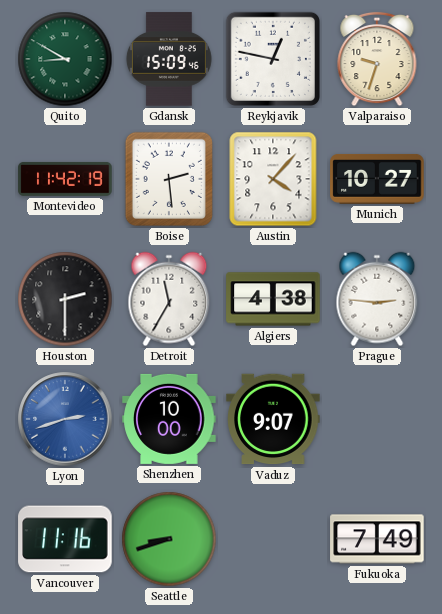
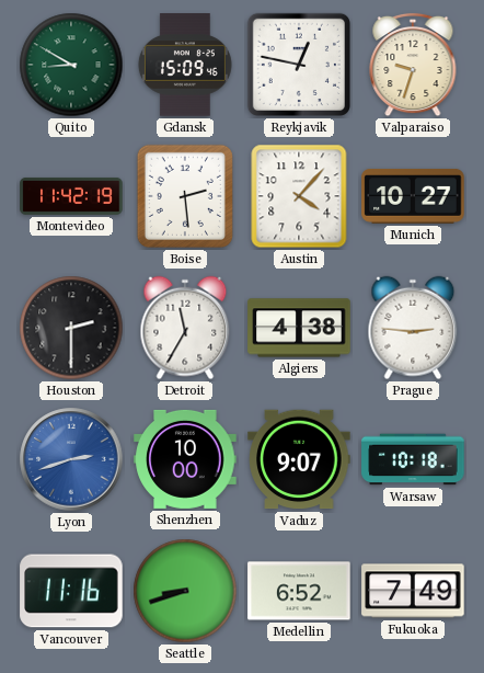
Warsaw: none -> 10:18
Medellin: none -> 6:52
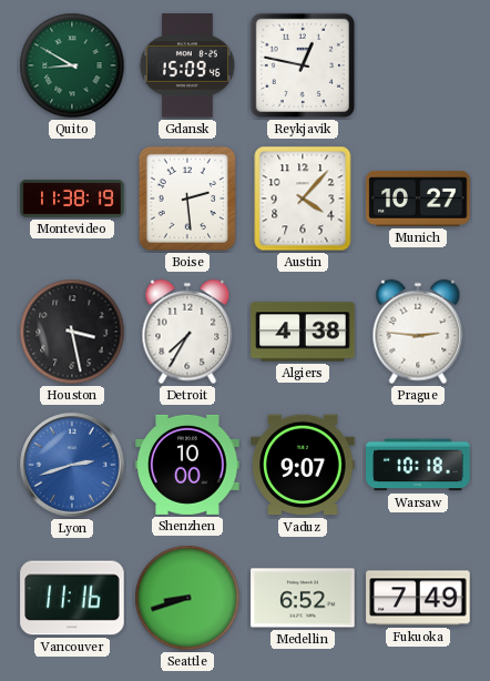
Valparaiso: 9:33 -> none
Montevideo: 11:42 -> 11:38
Houston: 2:30 -> 3:28
Detroit: 11:35 -> 7:35
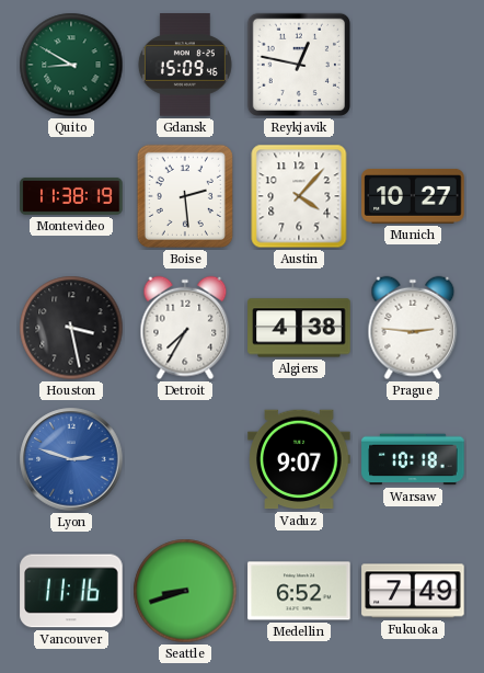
Lyon: 2:42 -> 2:48
Shenzhen: 10:00 -> none
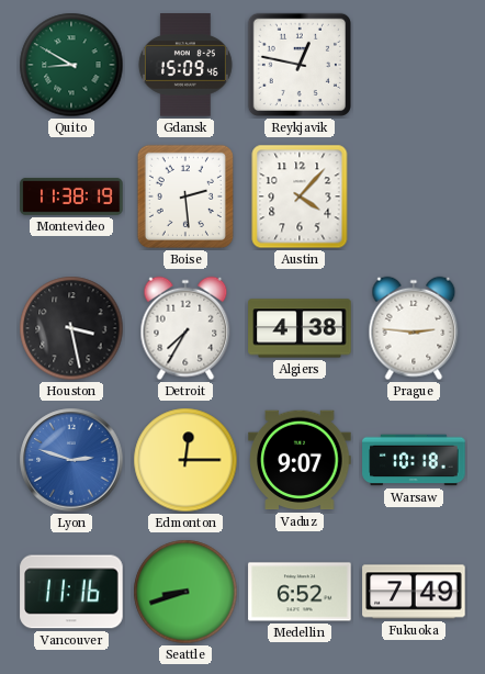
Munich: 10:27 -> none
Edmonton: none -> 12:15
